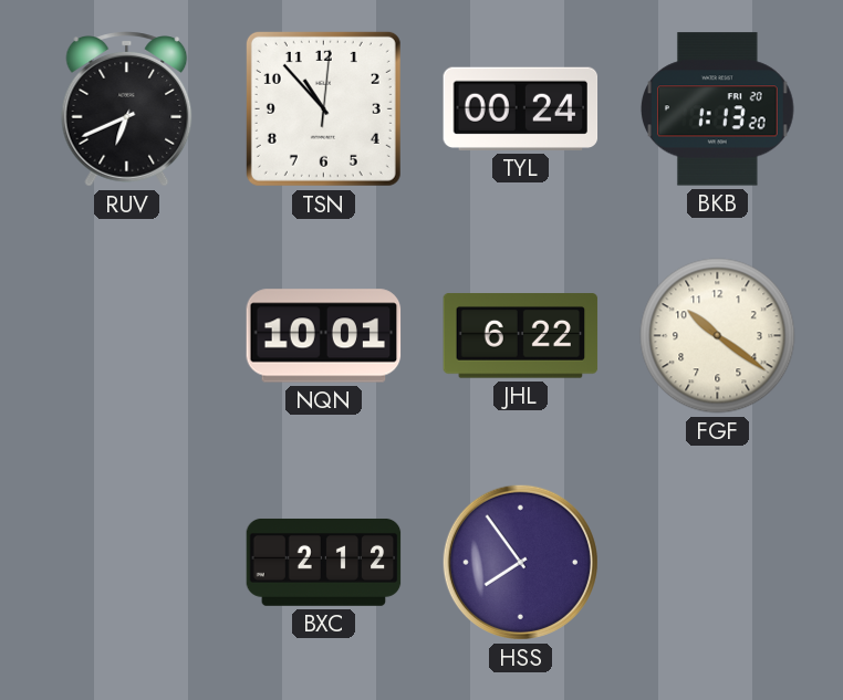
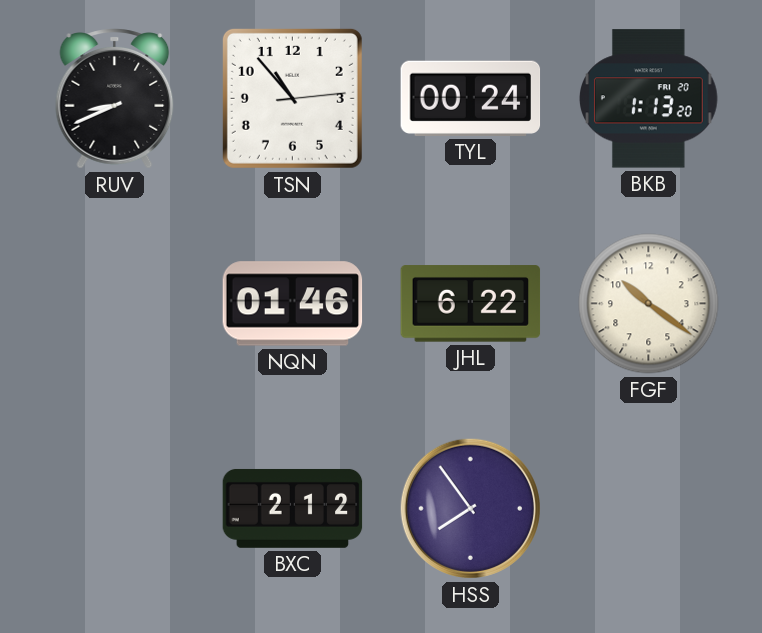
RUV: 6:41 -> 8:41
TSN: 10:53:01 -> 10:53:14
NQN: 10:01 -> 01:46
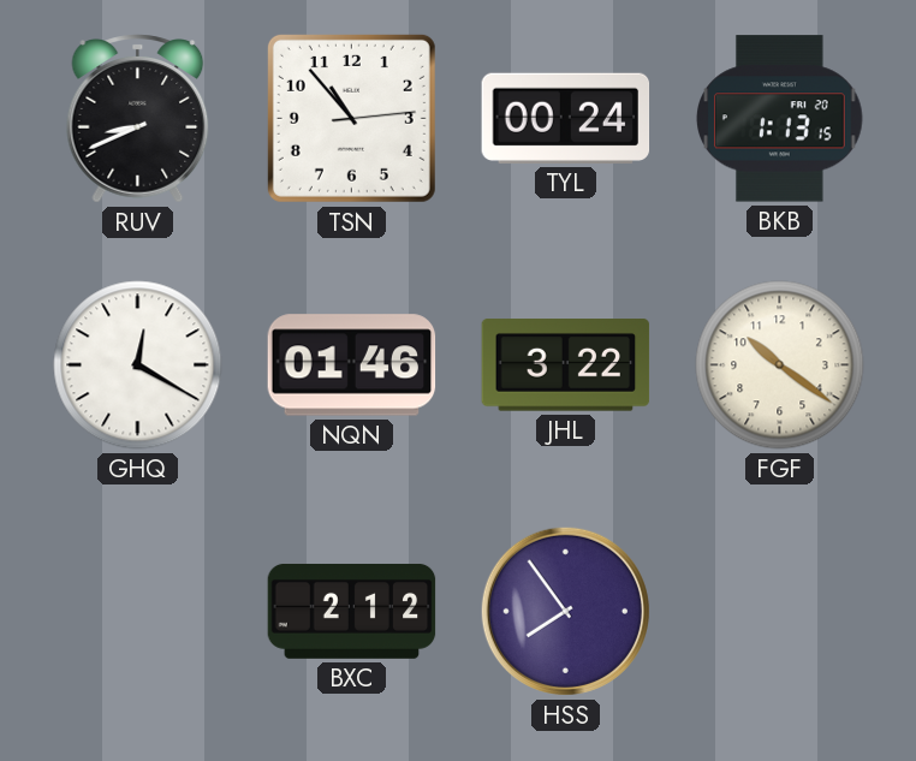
BKB: 1:13:20 -> 1:13:15
GHQ: none -> 12:20
JHL: 6:22 -> 3:22
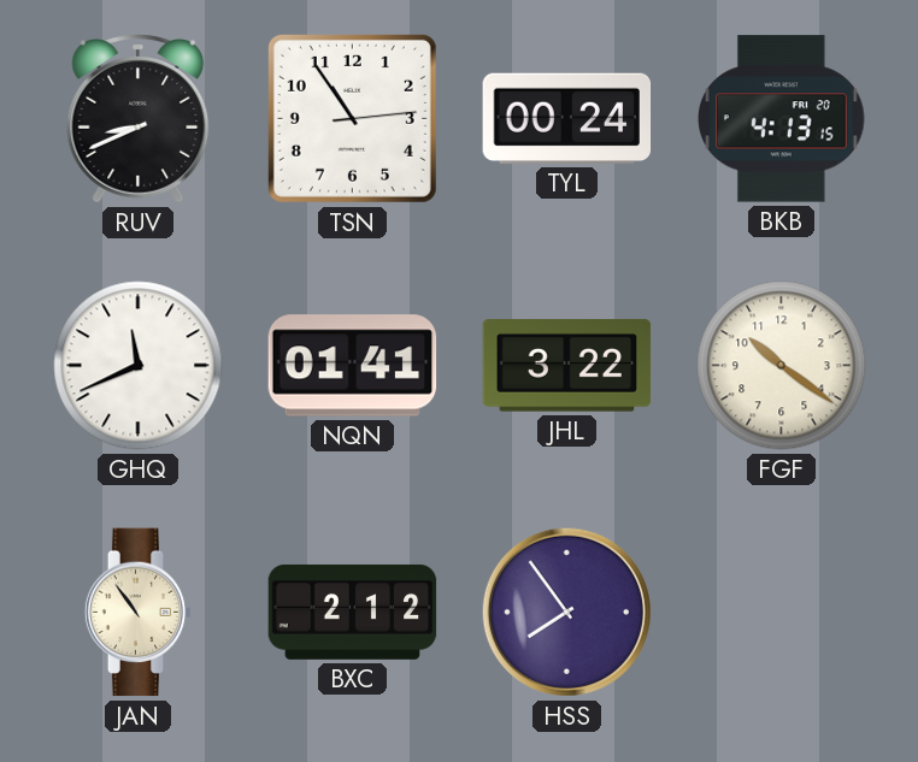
TSN: 10:53 -> 10:54
BKB: 1:13 -> 4:13
GHQ: 12:20 -> 11:41
NQN: 01:46 -> 01:41
JAN: none -> 10:54
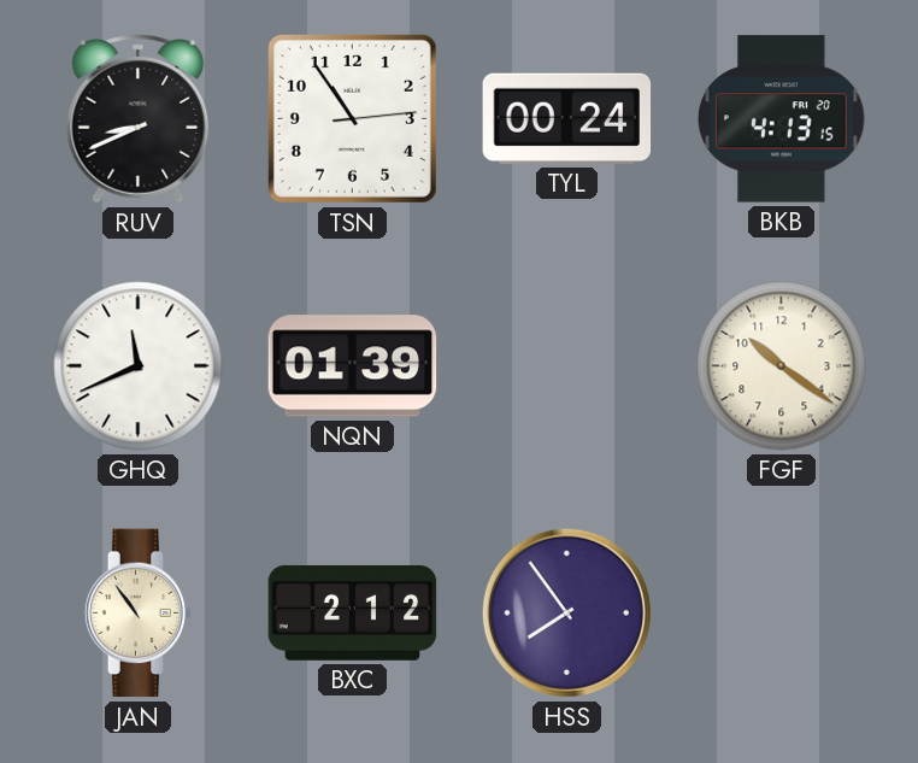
NQN: 01:41 -> 01:39
JHL: 3:22 -> none
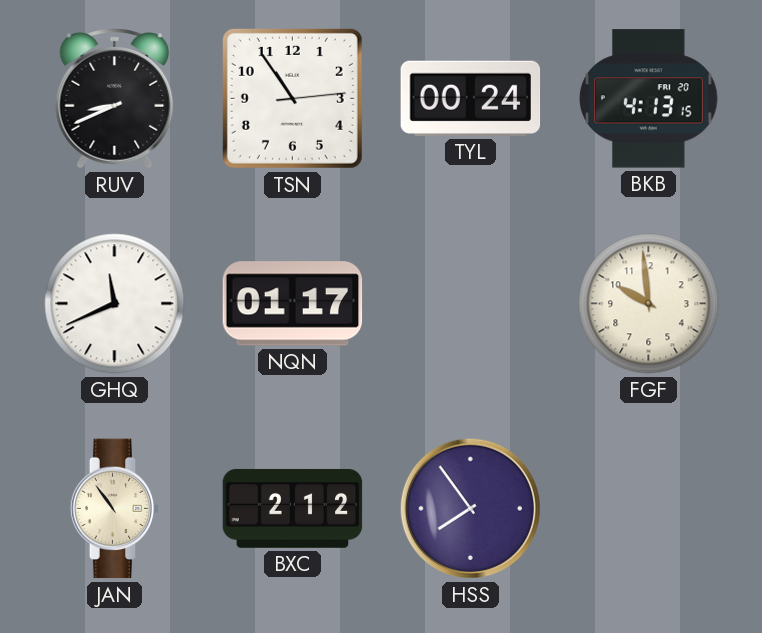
NQN: 01:39 -> 01:17
FGF: 10:21 -> 9:59
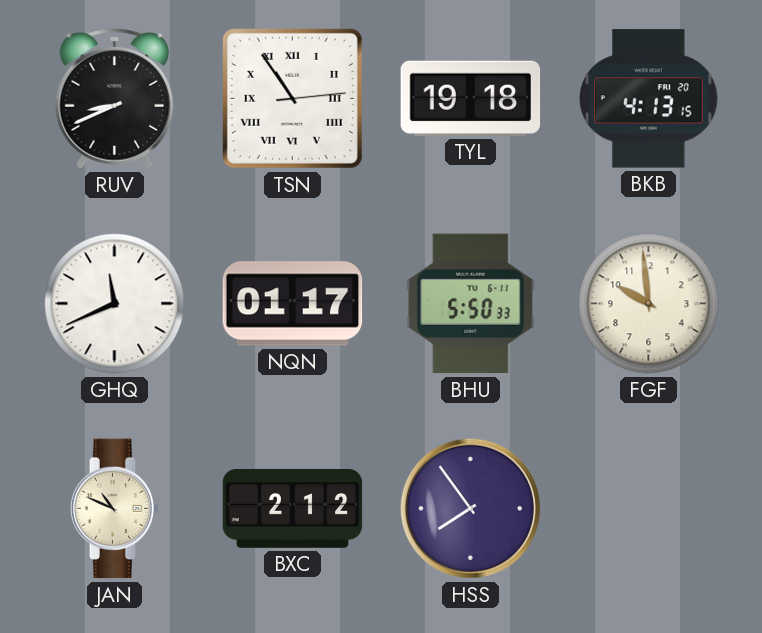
TSN numerals: Arabic -> Roman
TYL: 00:24 -> 19:18
BHU: none -> 5:50
JAN: 10:54 -> 10:49
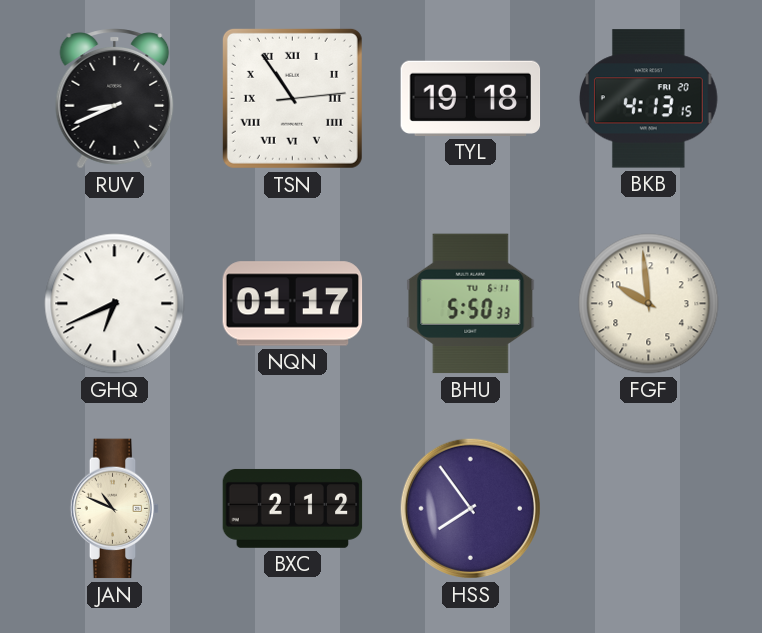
GHQ: 11:41 -> 6:41
